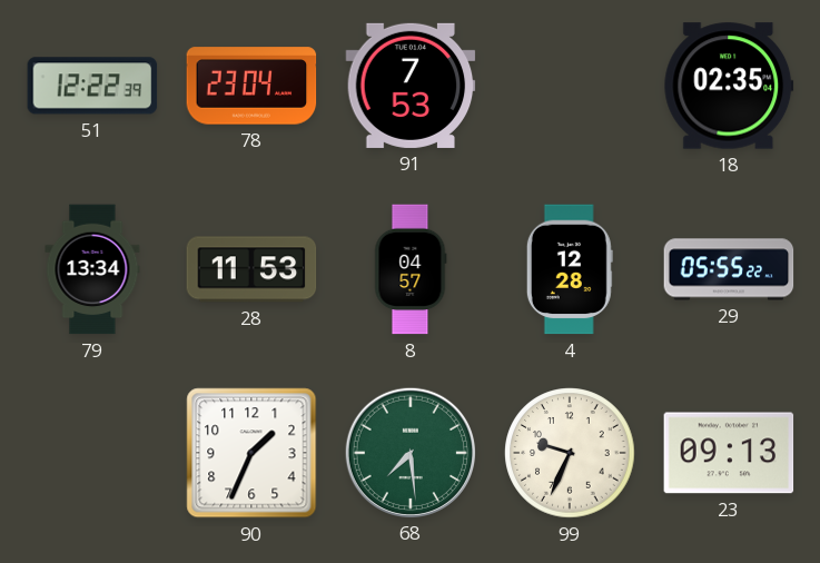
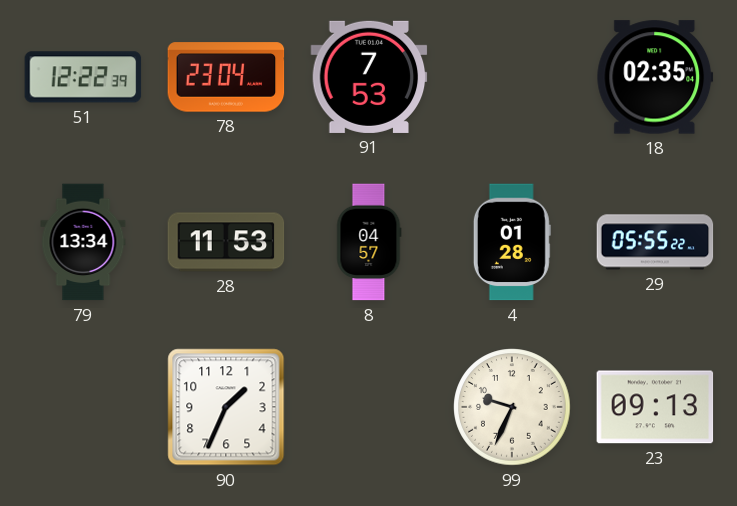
4: 12:28 -> 01:28
68: 7:29 -> none
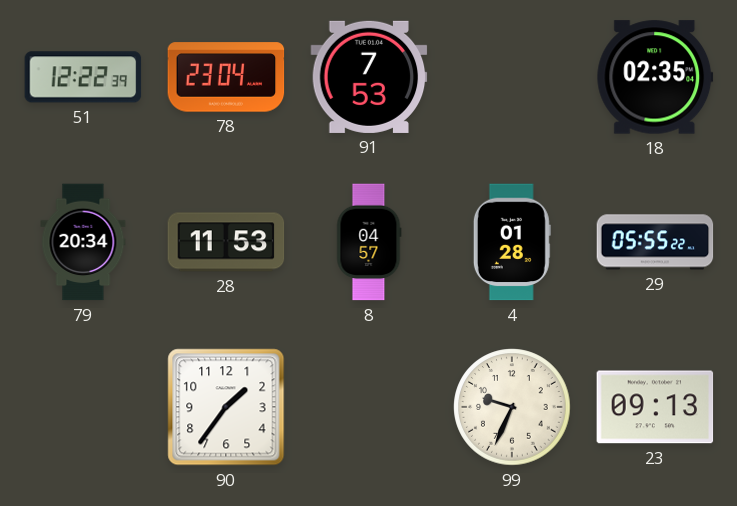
79: 13:34 -> 20:34
90: 1:34 -> 1:36
